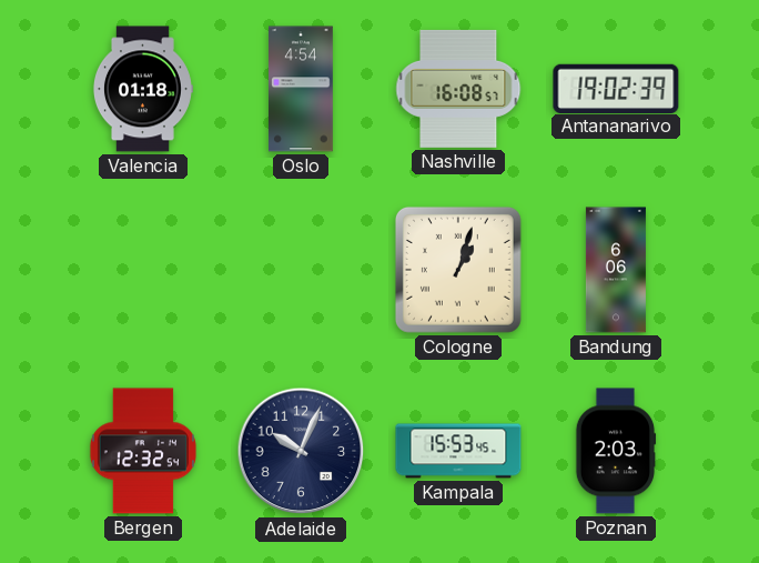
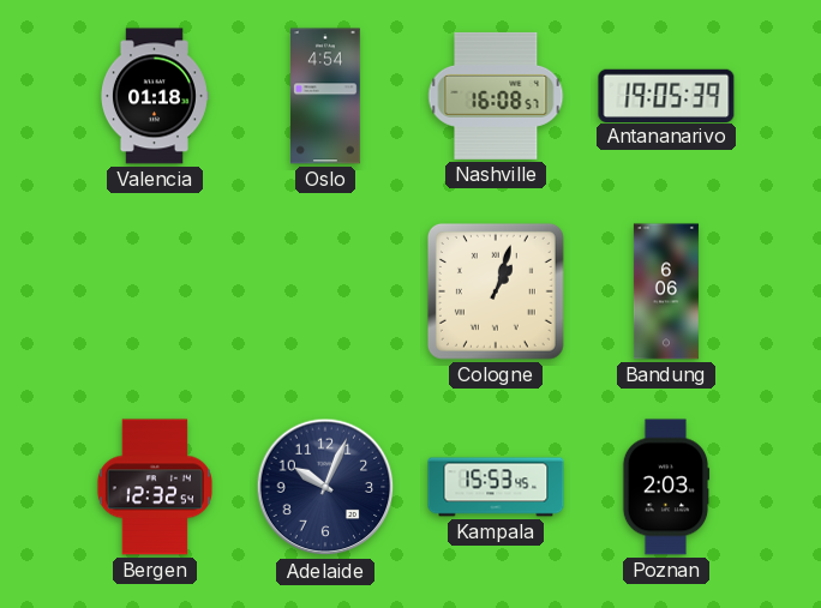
Antananarivo: 19:02 -> 19:05
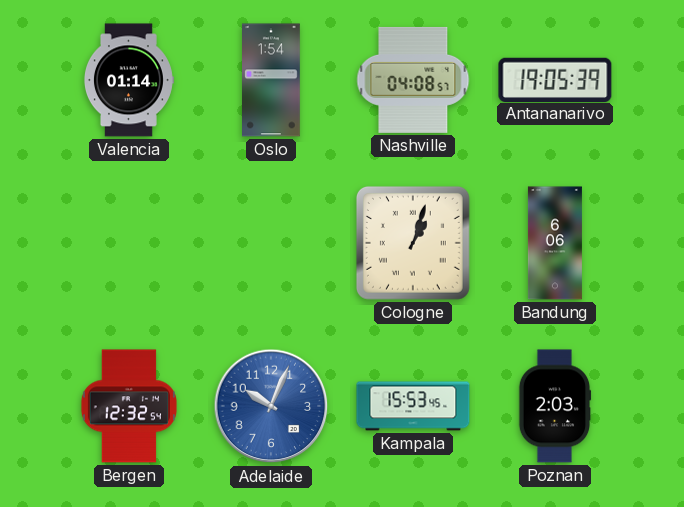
Valencia: 01:18 -> 01:14
Oslo: 4:54 -> 1:54
Nashville: 16:08 -> 04:08
Adelaide dial: navy -> blue
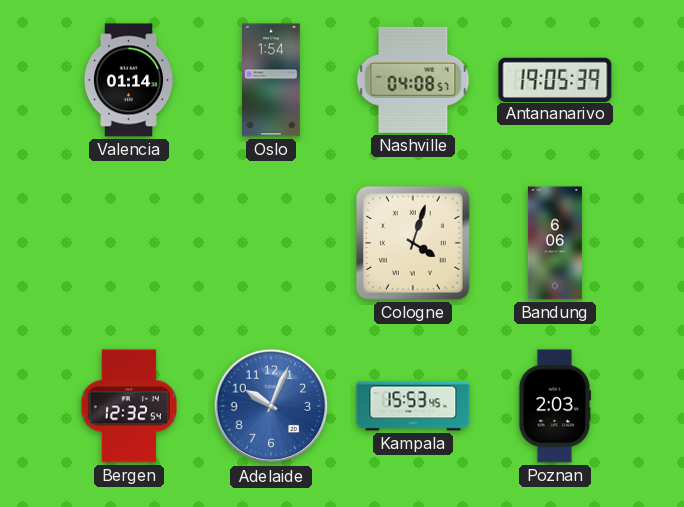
Cologne: 1:03 -> 4:03
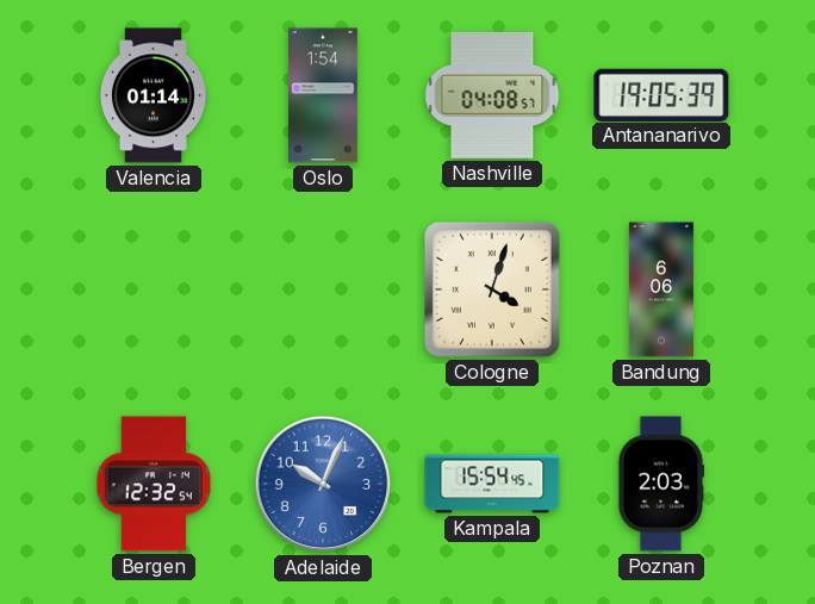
Kampala: 15:53 -> 15:54
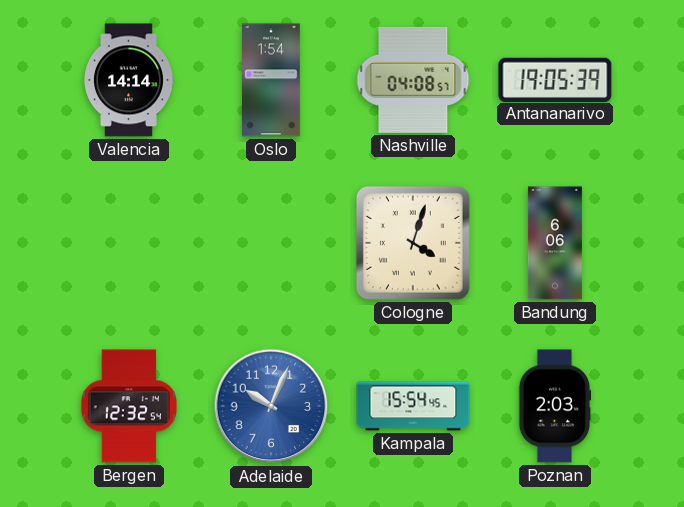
Valencia: 01:14 -> 14:14
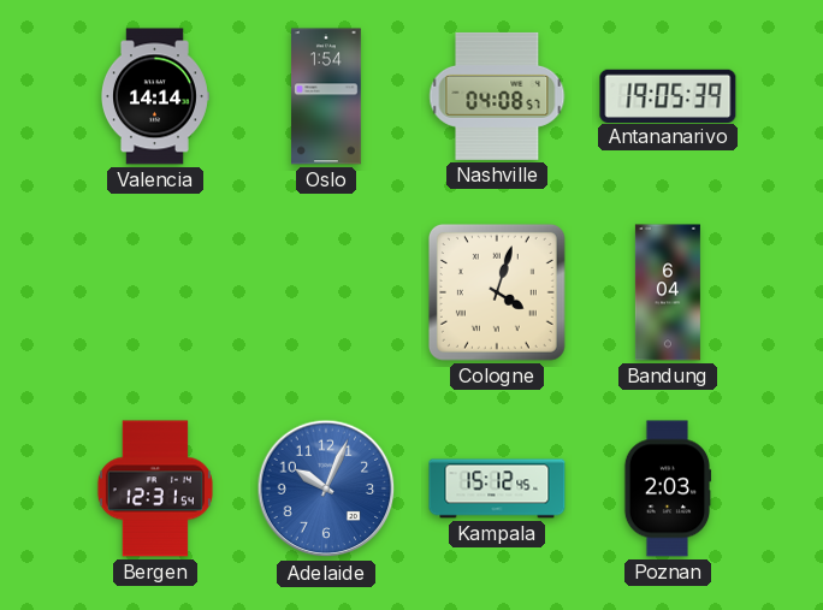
Bandung: 6:06 -> 6:04
Bergen: 12:32 -> 12:31
Kampala: 15:54 -> 15:12
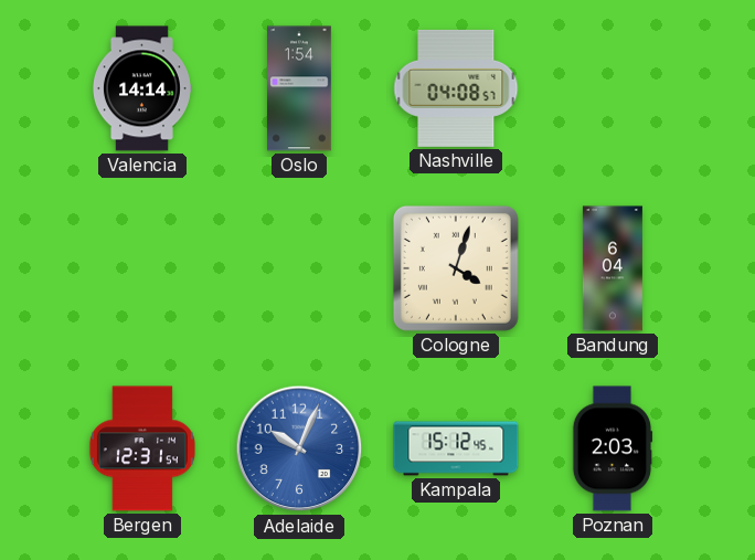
Antananarivo: 19:05 -> none
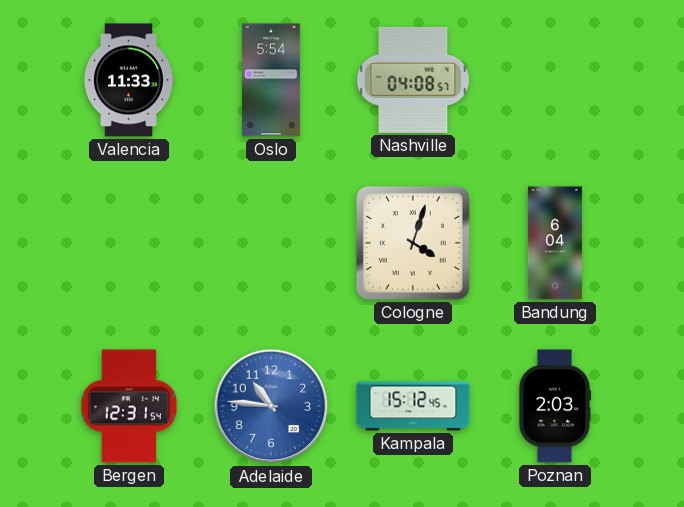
Valencia: 14:14 -> 11:33
Oslo: 1:54 -> 5:54
Adelaide: 10:04 -> 10:46
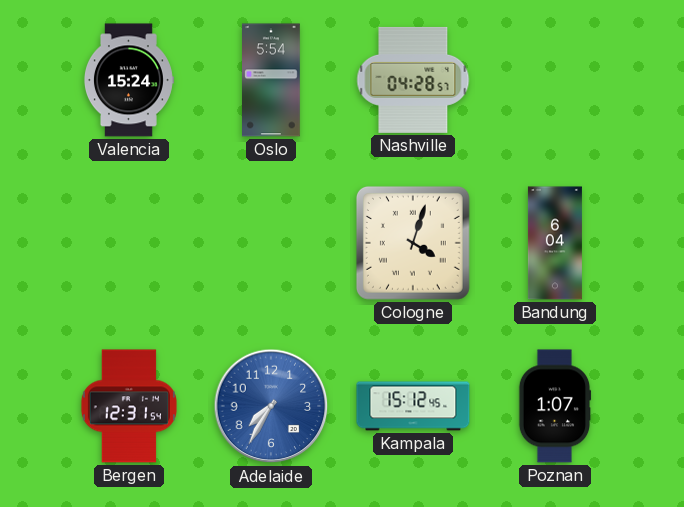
Valencia: 11:33 -> 15:24
Nashville: 04:08 -> 04:28
Adelaide: 10:46 -> 7:35
Poznan: 2:03 -> 1:07
